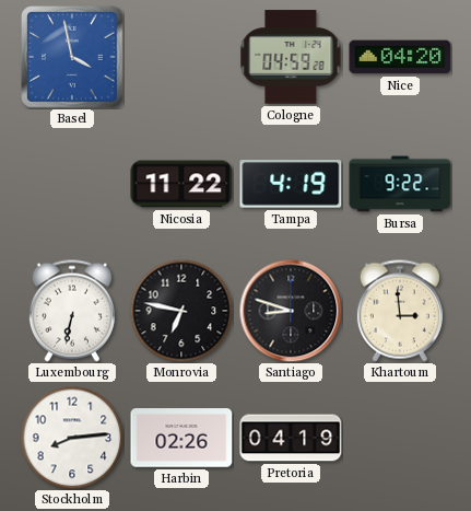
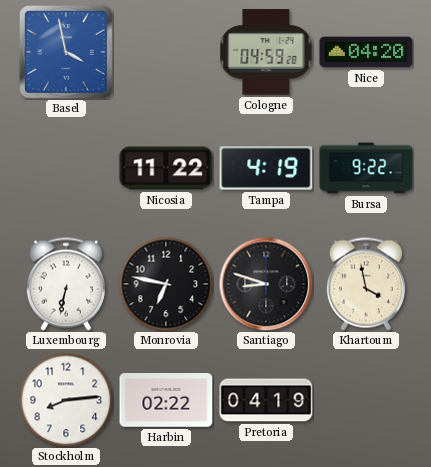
Khartoum: 2:59 -> 3:58
Harbin: 02:26 -> 02:22
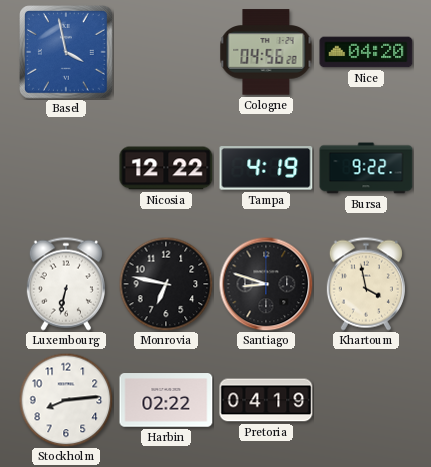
Cologne: 04:59 -> 04:56
Nicosia: 11:22 -> 12:22
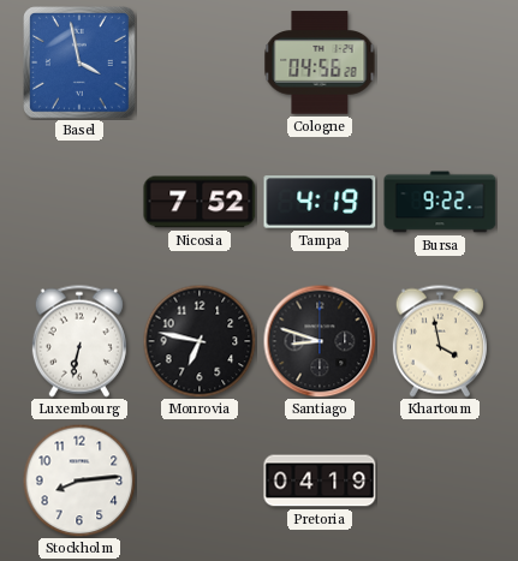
Nice: 04:20 -> none
Nicosia: 12:22 -> 7:52
Harbin: 02:22 -> none
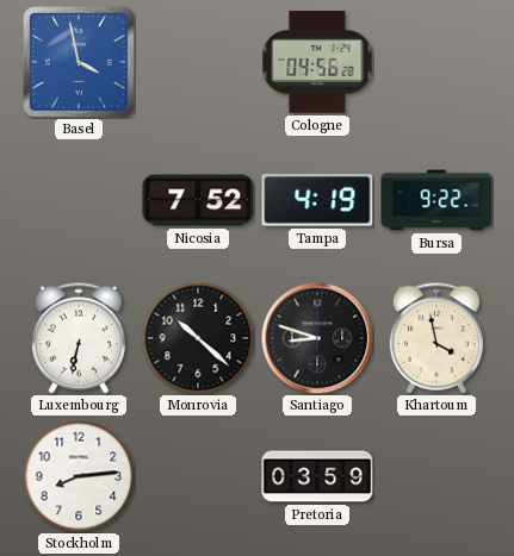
Monrovia: 6:47 -> 10:22
Pretoria: 04:19 -> 03:59
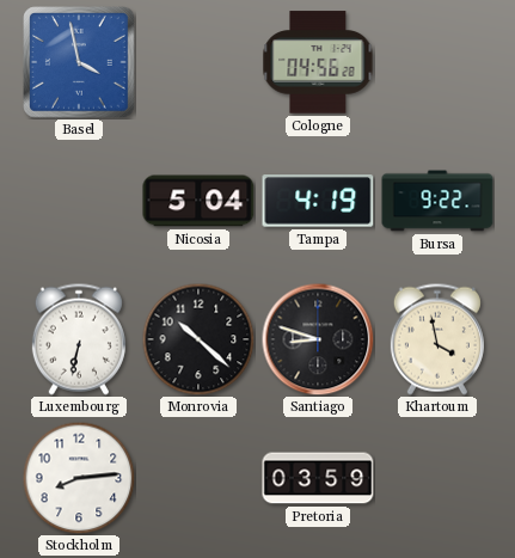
Nicosia: 7:52 -> 5:04
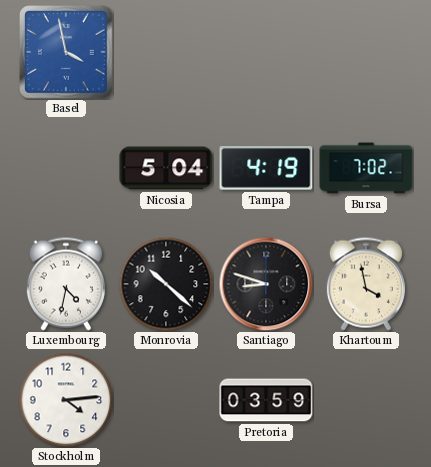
Cologne: 04:56 -> none
Bursa: 9:22 -> 7:02
Luxembourg: 6:32 -> 4:32
Stockholm: 8:14 -> 4:14
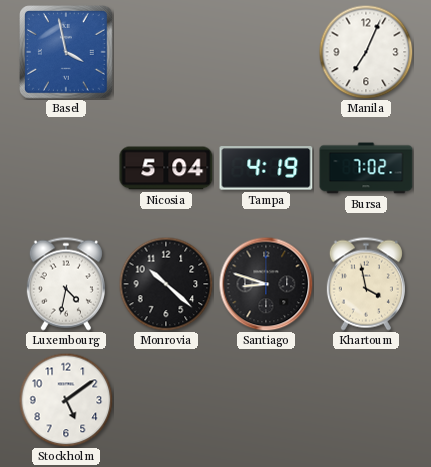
Manila: none -> 7:04
Stockholm: 4:14 -> 5:09
Pretoria: 03:59 -> none
